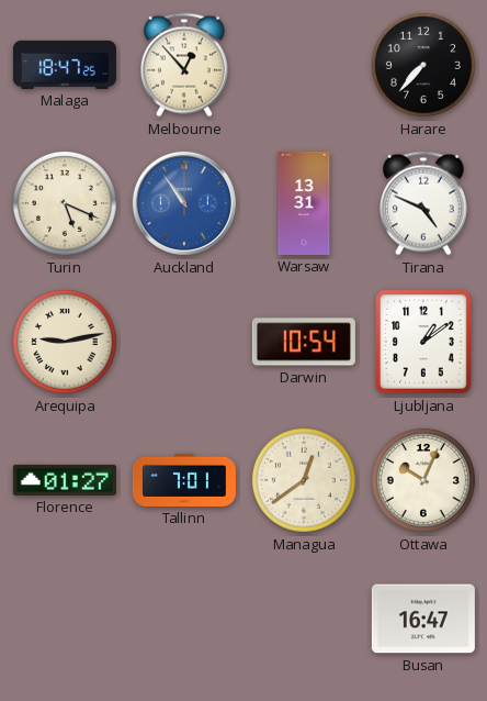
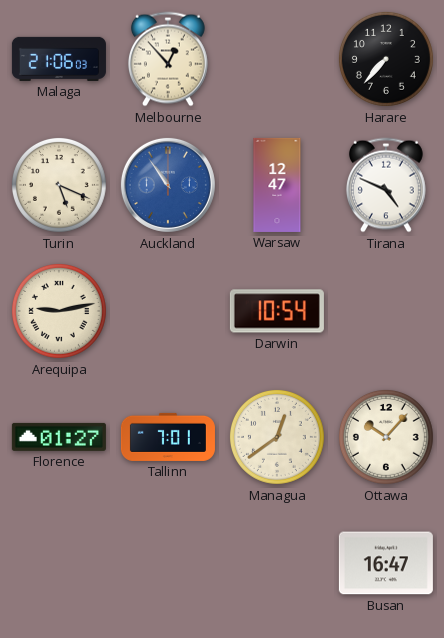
Malaga: 18:47 -> 21:06
Warsaw: 13:31 -> 12:47
Ljubljana: 1:09 -> none
Ottawa: 10:04 -> 10:07
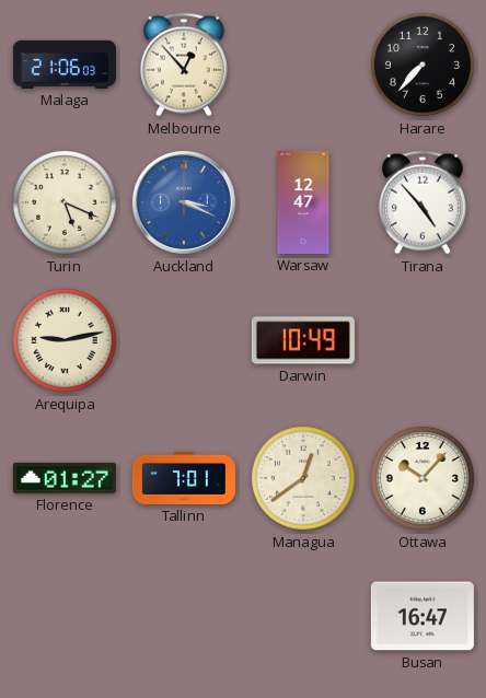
Auckland: 10:54 -> 3:19
Tirana: 4:49 -> 4:53
Darwin: 10:54 -> 10:49
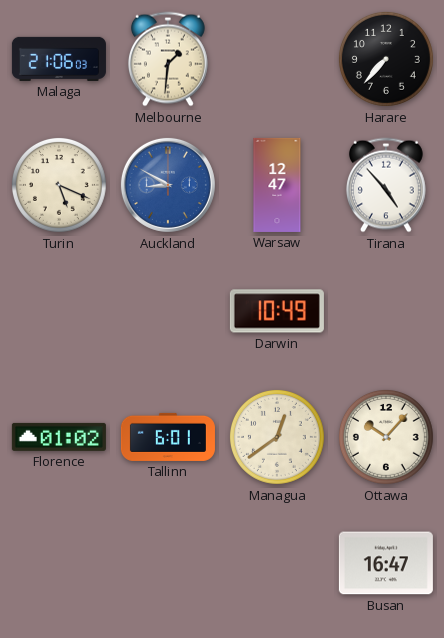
Melbourne: 12:53 -> 1:31
Auckland: 3:19 -> 8:50
Arequipa: 9:13 -> none
Florence: 01:27 -> 01:02
Tallinn: 7:01 -> 6:01
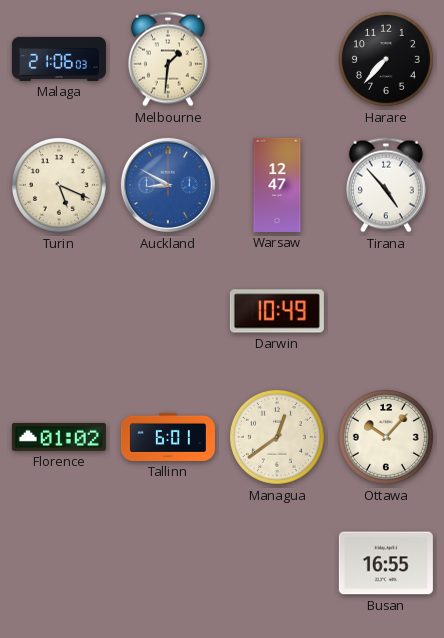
Busan: 16:47 -> 16:55
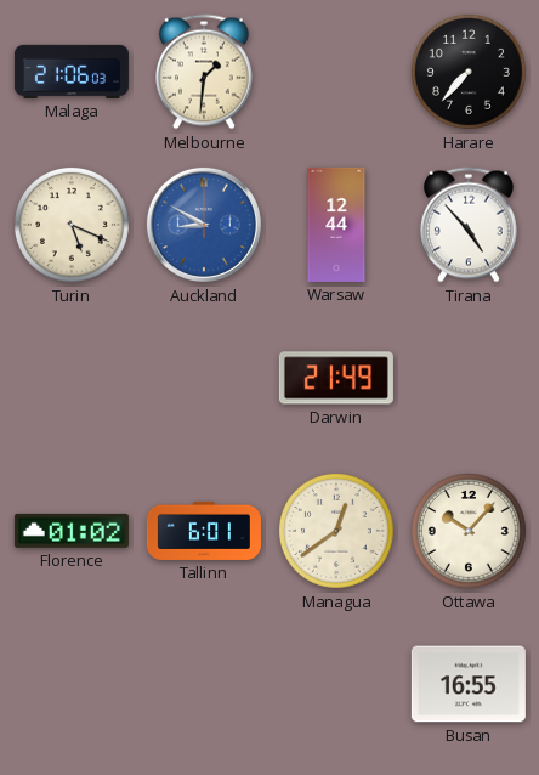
Warsaw: 12:47 -> 12:44
Darwin: 10:49 -> 21:49
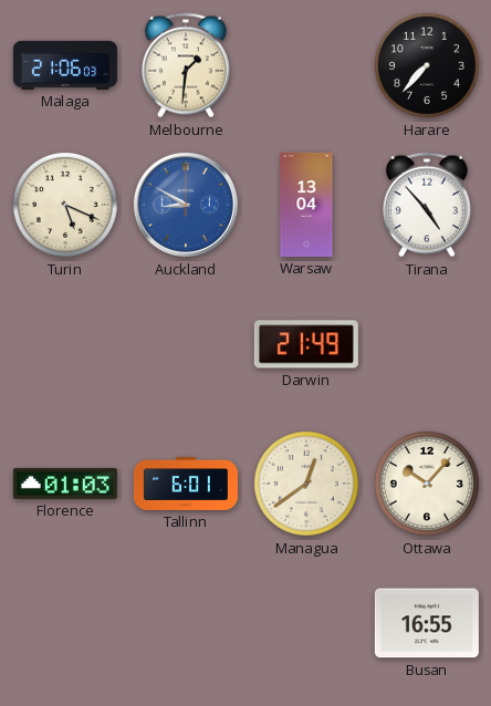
Warsaw: 12:44 -> 13:04
Florence: 01:02 -> 01:03
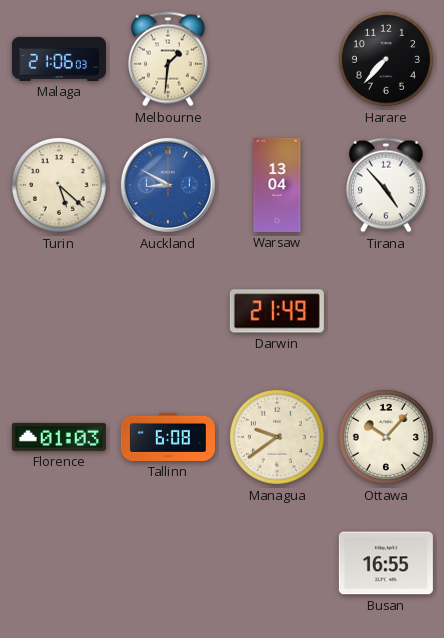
Turin: 5:19 -> 5:22
Tallinn: 6:01 -> 6:08
Managua: 12:39 -> 9:39
